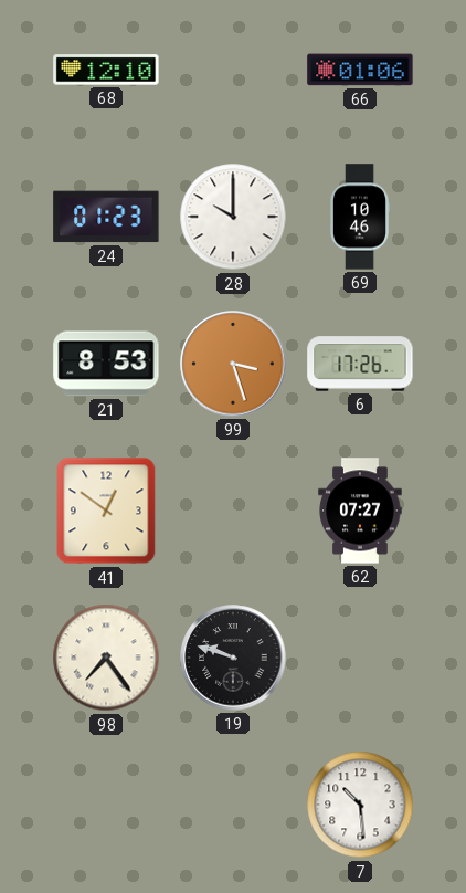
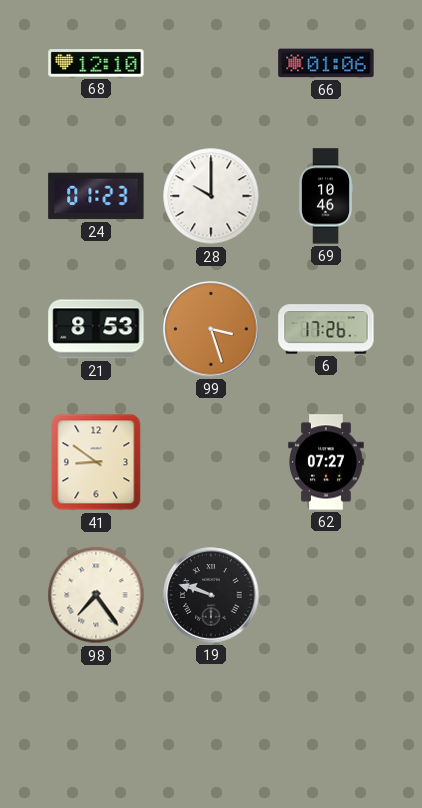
41: 12:51 -> 8:51
7: 10:29 -> none
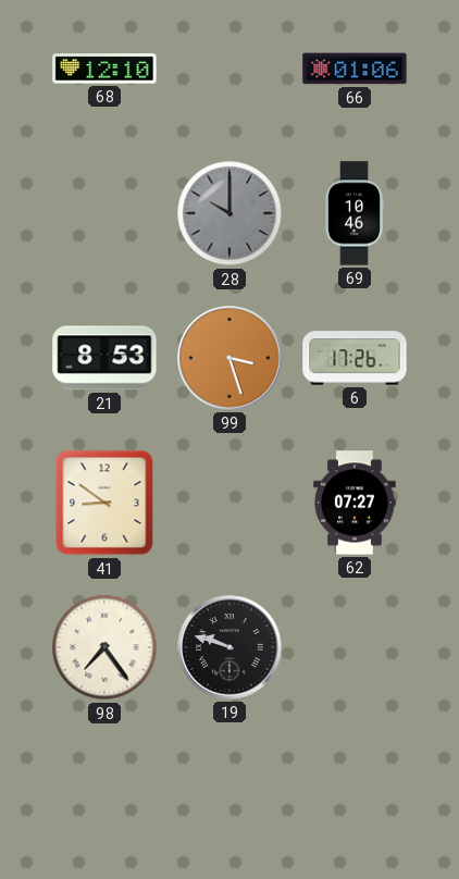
24: 01:23 -> none
28 dial: white -> grey
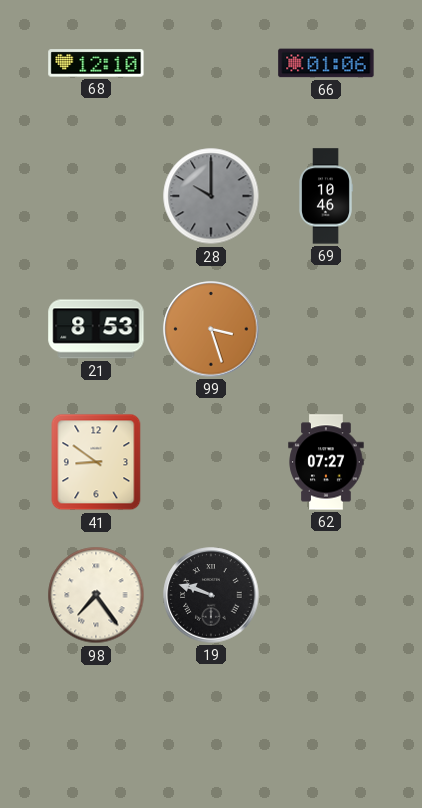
6: 17:26 -> none
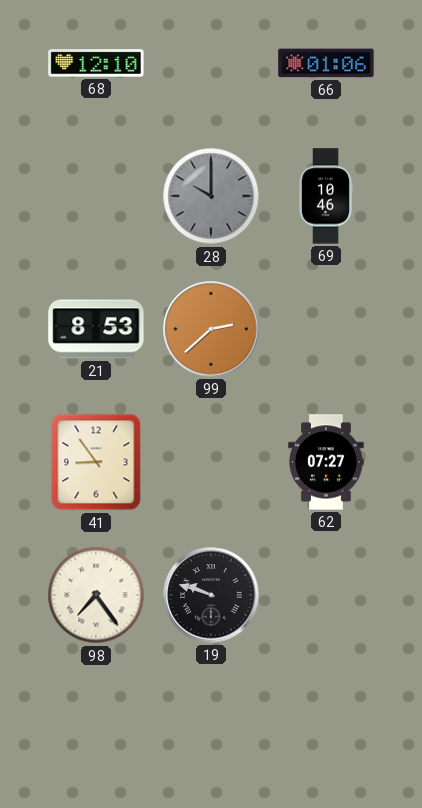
99: 3:27 -> 2:38
41: 8:51 -> 8:54
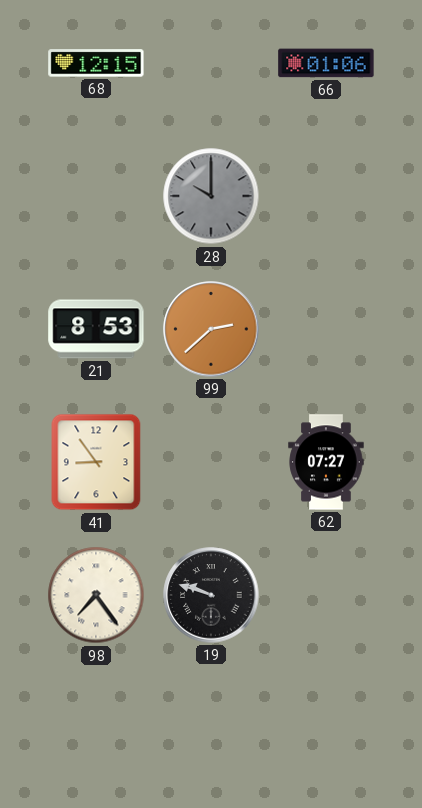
68: 12:10 -> 12:15
69: 10:46 -> none
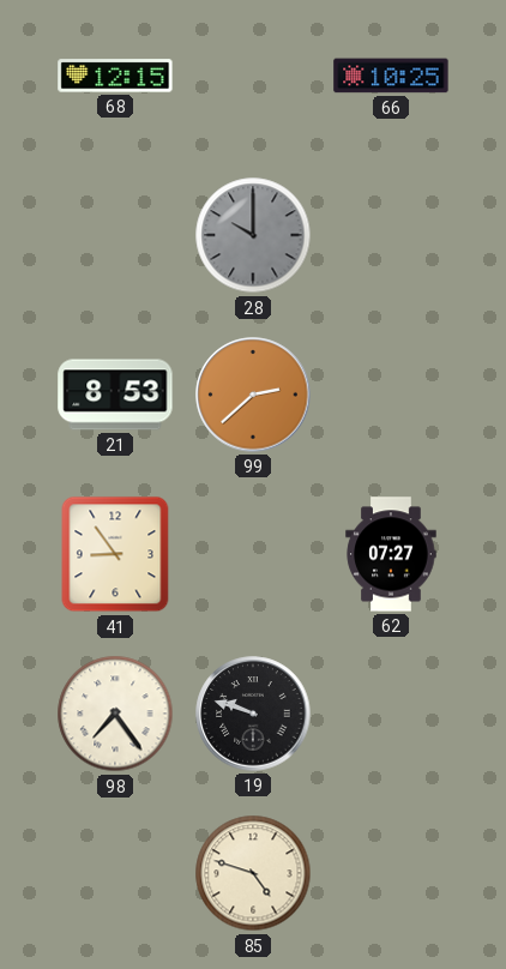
66: 01:06 -> 10:25
85: none -> 4:48
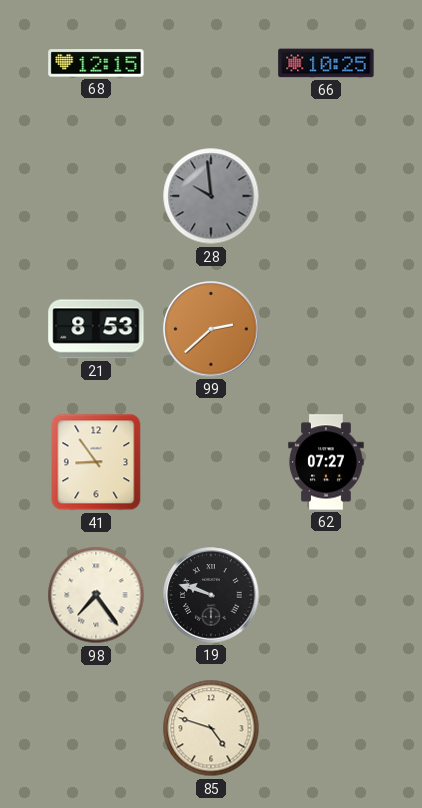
28: 10:00 -> 9:59
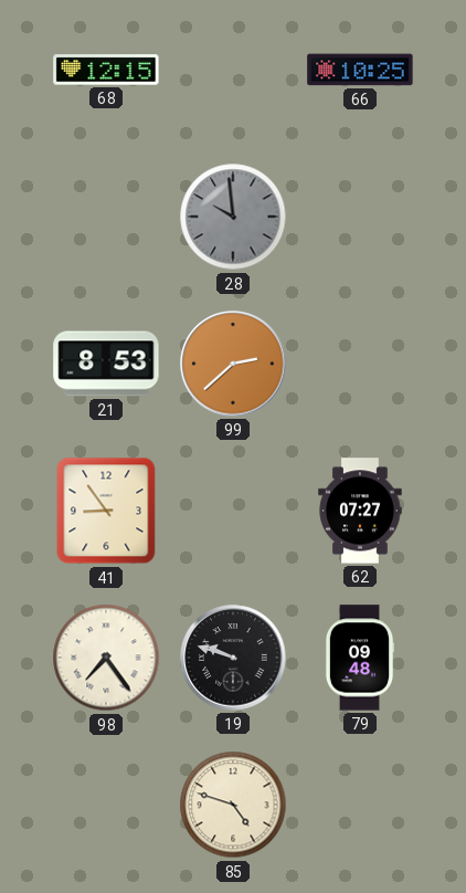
79: none -> 09:48
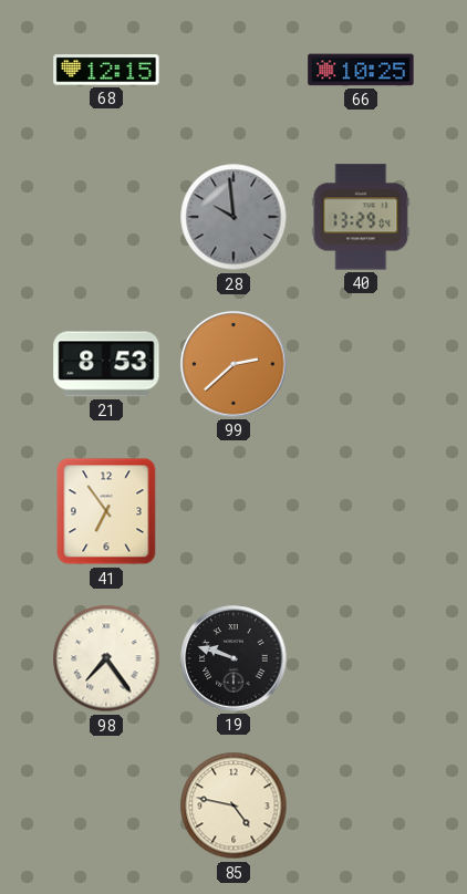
40: none -> 13:29
41: 8:54 -> 6:54
62: 07:27 -> none
79: 09:48 -> none
85: 4:48 -> 4:47
